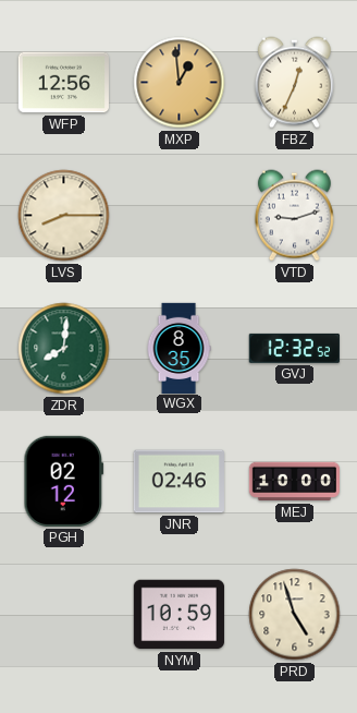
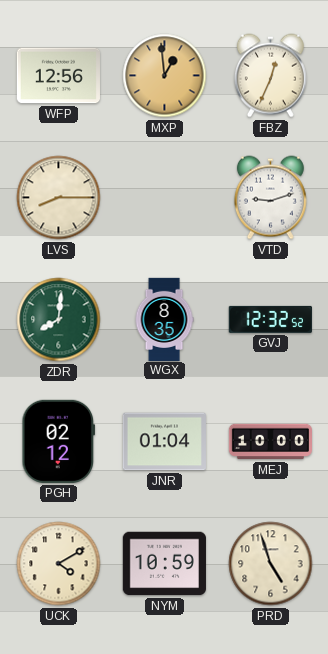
JNR: 02:46 -> 01:04
UCK: none -> 4:10
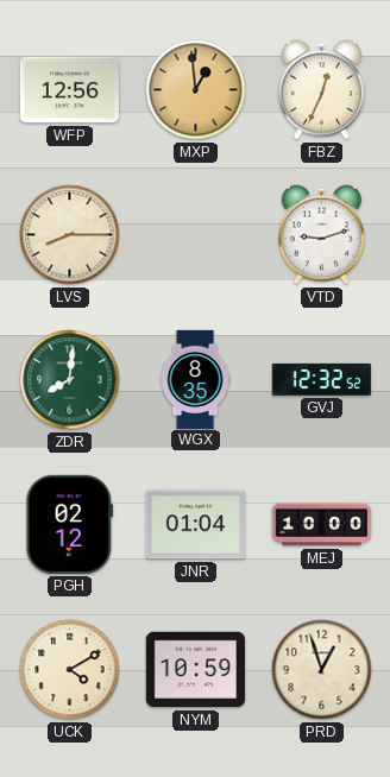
PRD: 4:57 -> 12:57
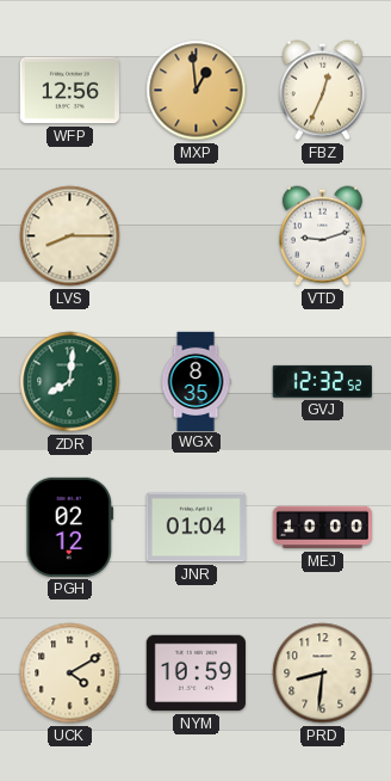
PRD: 12:57 -> 8:31
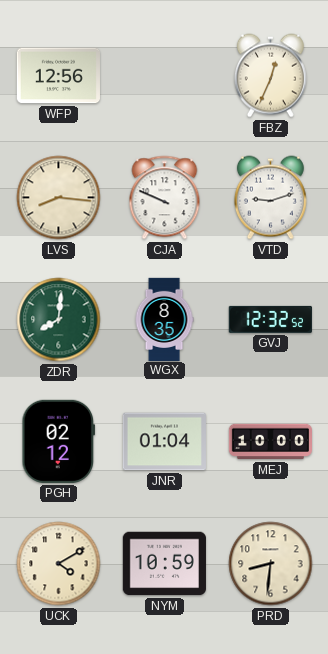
MXP: 12:59 -> none
LVS: 8:15 -> 8:16
CJA: none -> 9:49
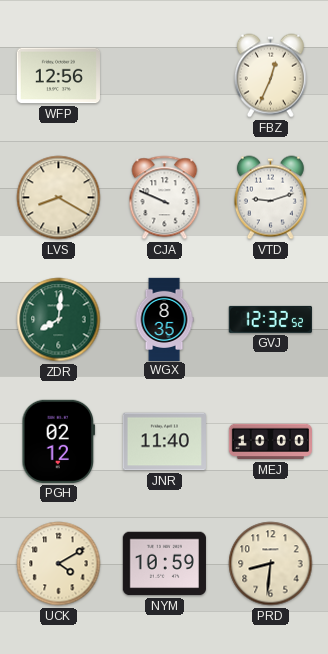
LVS: 8:16 -> 8:20
JNR: 01:04 -> 11:40
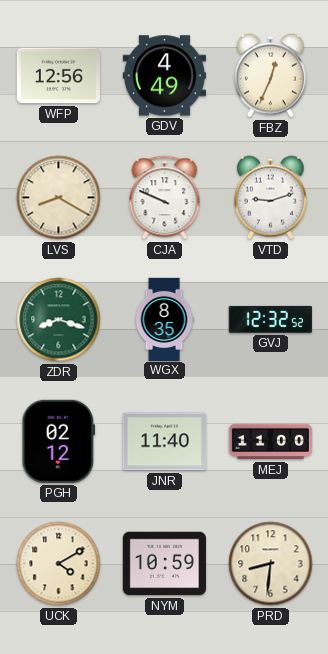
GDV: none -> 4:49
ZDR: 8:01 -> 8:18
MEJ: 10:00 -> 11:00
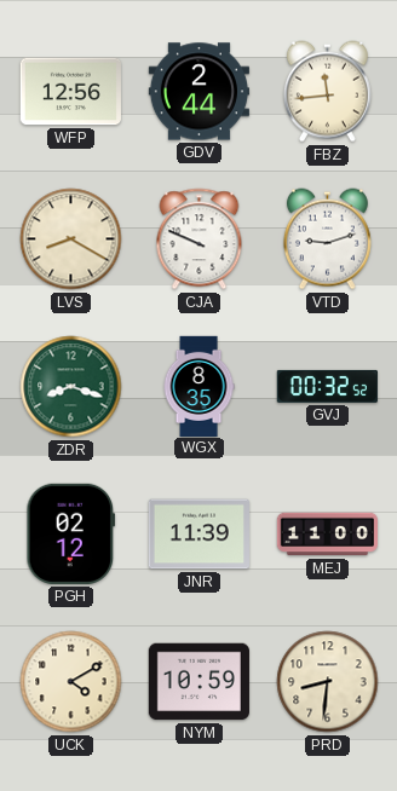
GDV: 4:49 -> 2:44
FBZ: 12:34 -> 11:44
GVJ: 12:32 -> 00:32
JNR: 11:40 -> 11:39
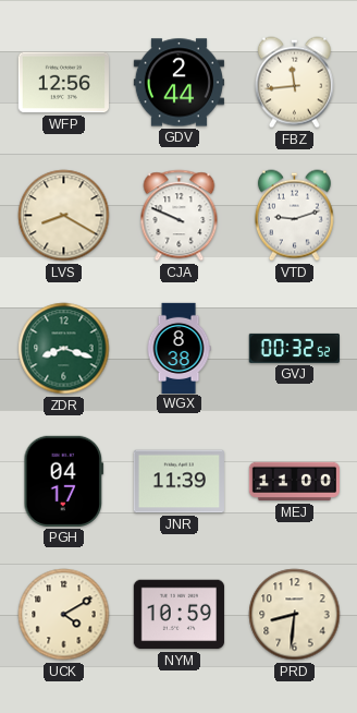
WGX: 8:35 -> 8:38
PGH: 02:12 -> 04:17
